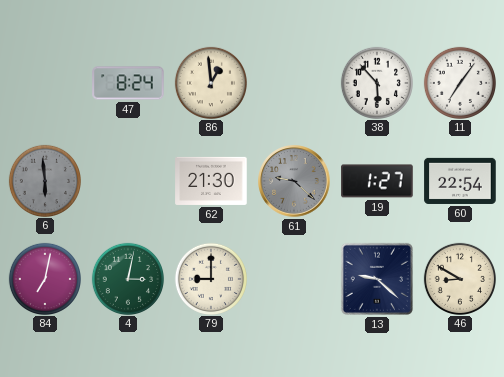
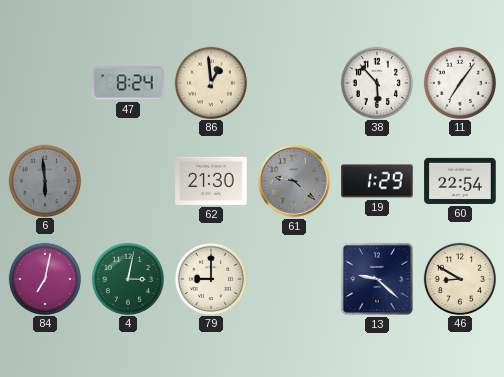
19: 1:27 -> 1:29
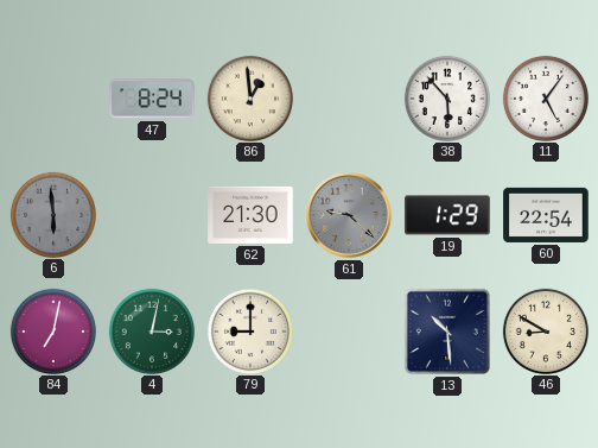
11: 7:06 -> 5:06
13: 9:22 -> 10:29
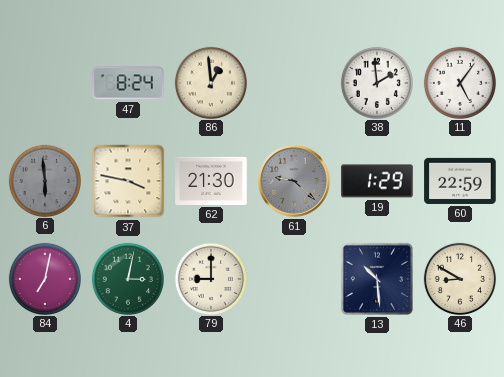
38: 5:53 -> 1:59
37: none -> 3:47
60: 22:54 -> 22:59
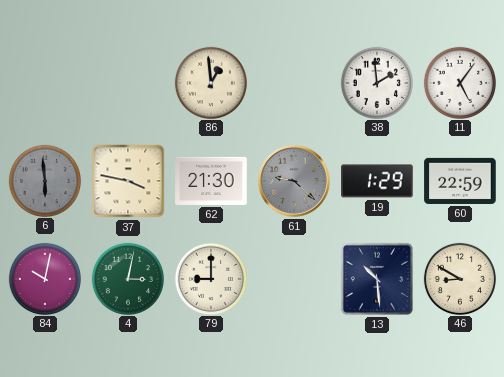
47: 8:24 -> none
84: 7:02 -> 10:02
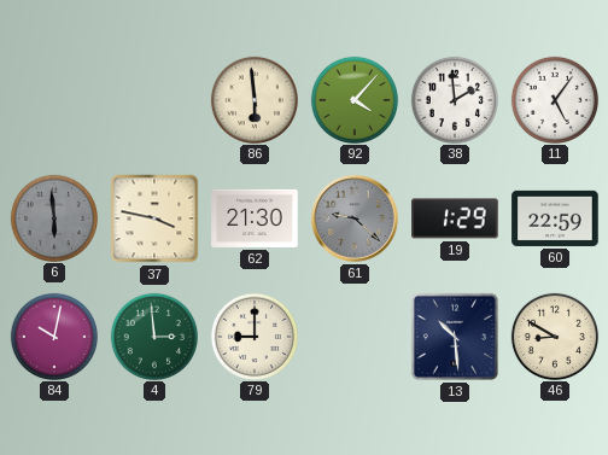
86: 12:59 -> 5:59
92: none -> 4:07
4: 3:02 -> 2:59
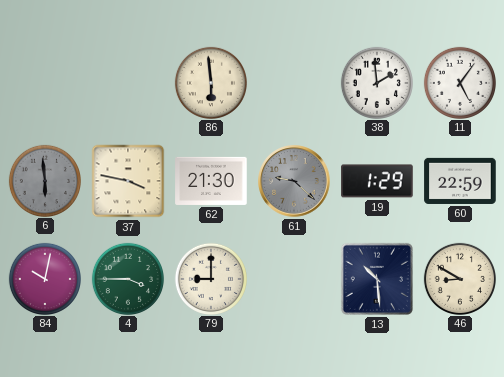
92: 4:07 -> none
4: 2:59 -> 3:45
